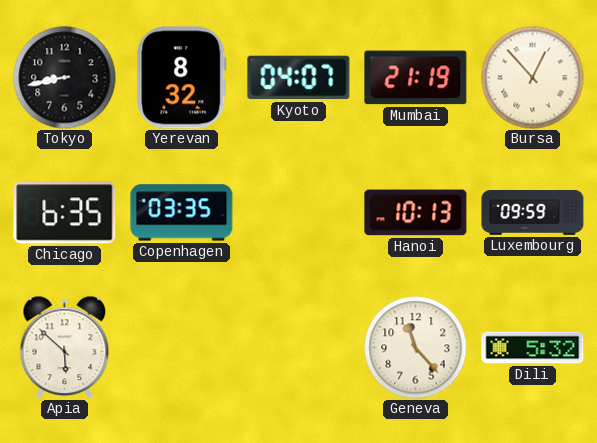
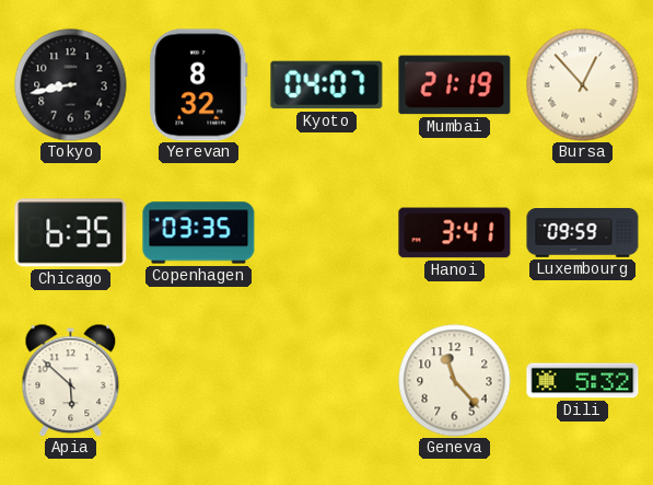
Hanoi: 10:13 -> 3:41
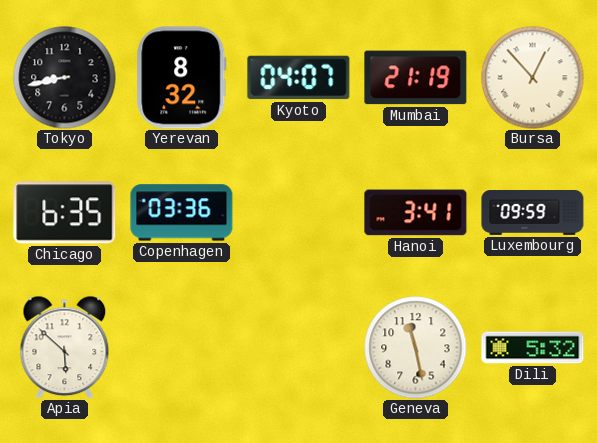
Copenhagen: 03:35 -> 03:36
Geneva: 11:23 -> 11:28
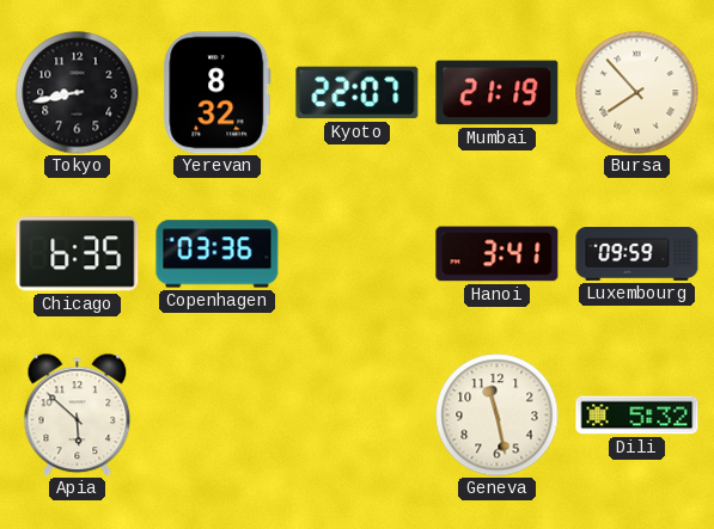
Kyoto: 04:07 -> 22:07
Bursa: 12:53 -> 7:53
